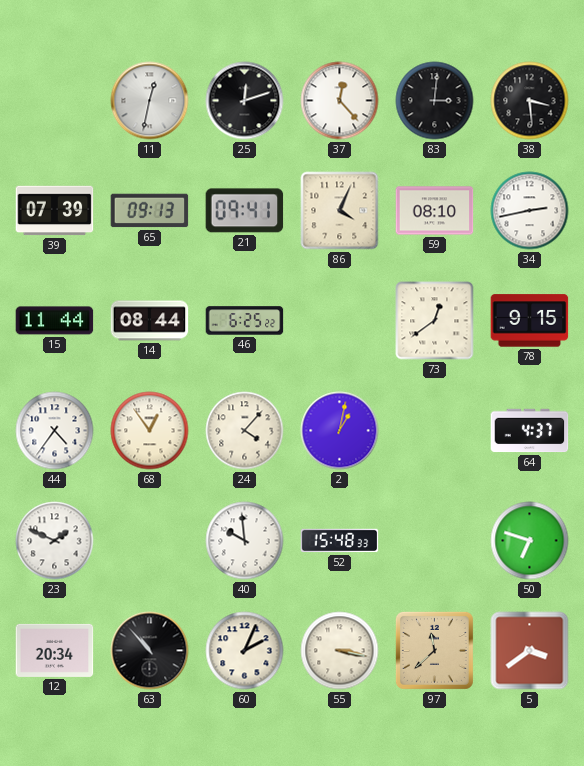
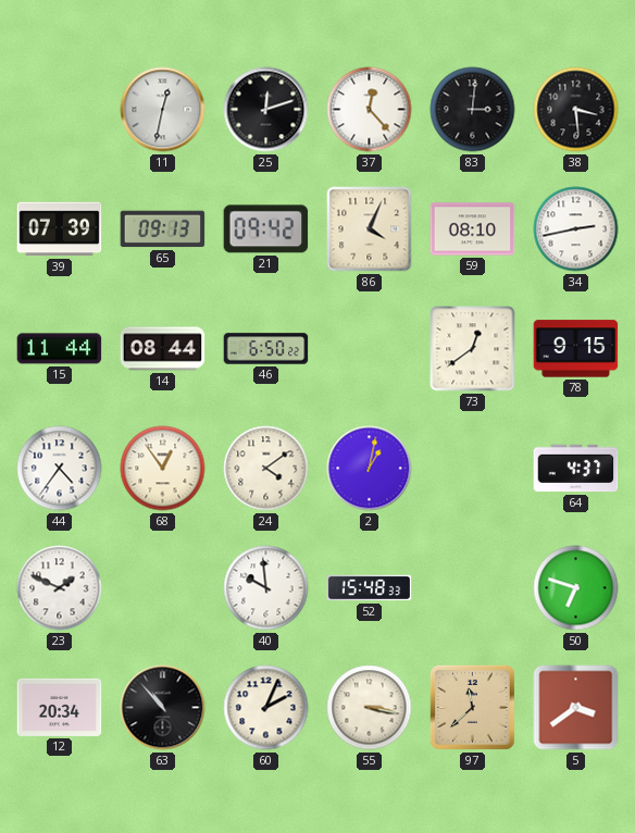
21: 09:41 -> 09:42
46: 6:25 -> 6:50
24: 4:07 -> 4:09
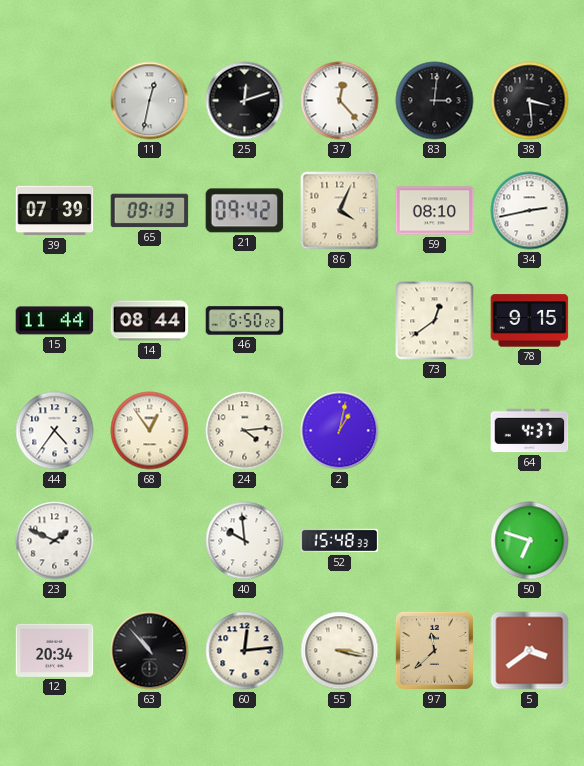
24: 4:09 -> 4:14
60: 2:04 -> 12:14
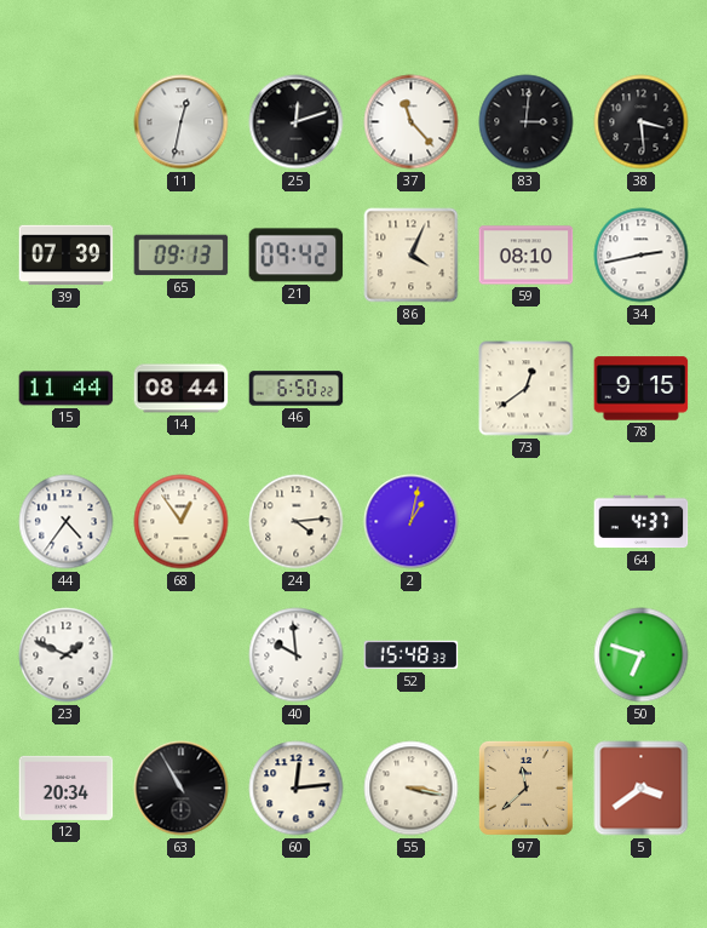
37: 12:23 -> 11:23
63: 10:53 -> 10:55
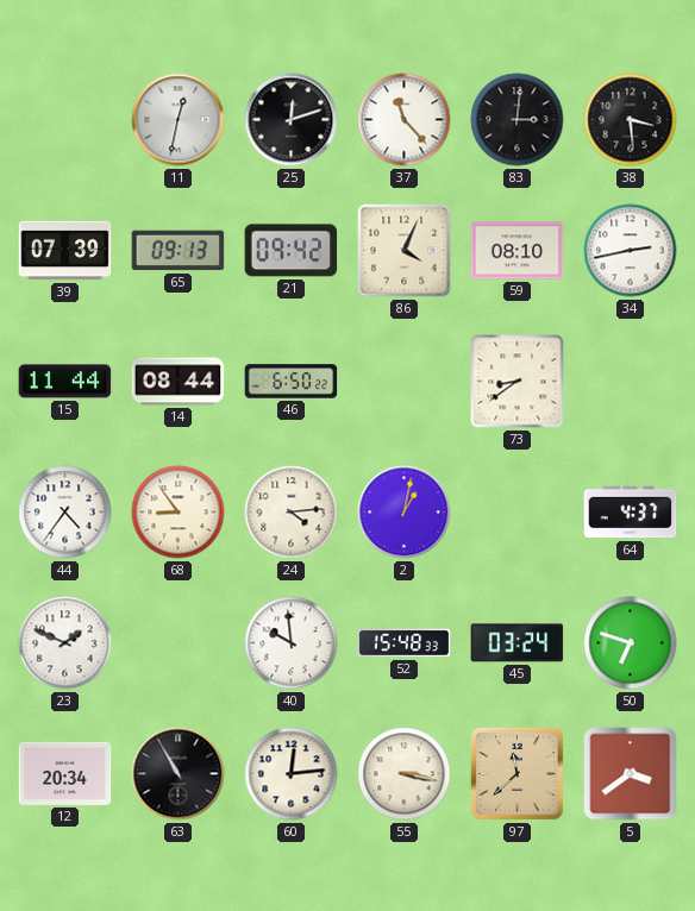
73: 12:39 -> 8:39
78: 9:15 -> none
68: 12:54 -> 8:54
45: none -> 03:24
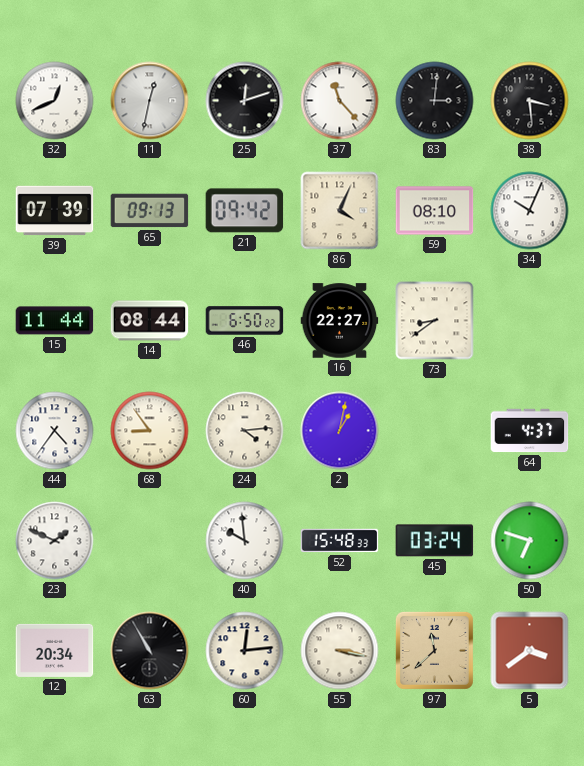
32: none -> 12:41
34: 2:43 -> 10:04
16: none -> 22:27
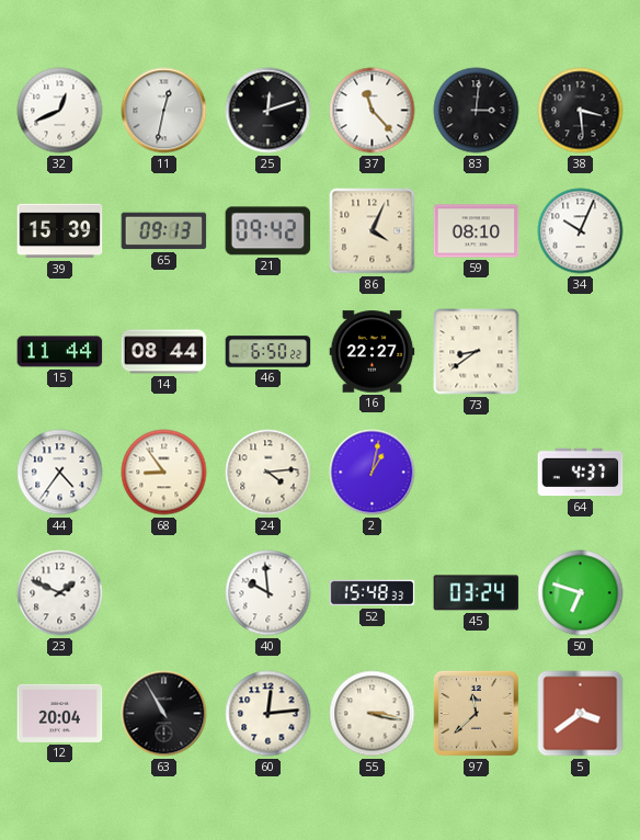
39: 07:39 -> 15:39
12: 20:34 -> 20:04
